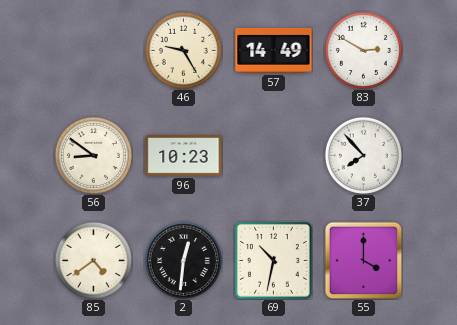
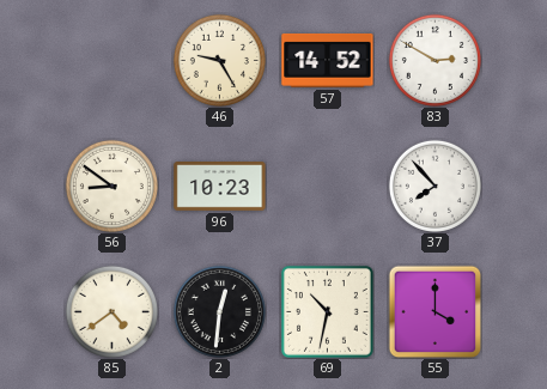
57: 14:49 -> 14:52
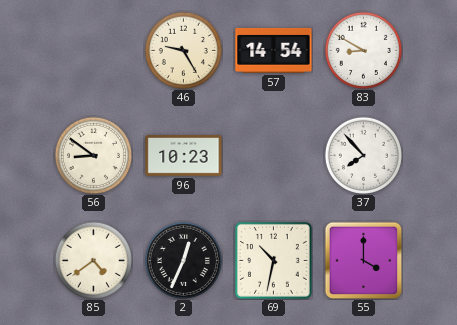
57: 14:52 -> 14:54
83: 2:50 -> 8:50
2: 12:31 -> 12:34
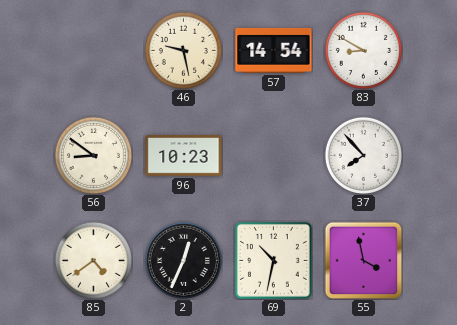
46: 9:25 -> 9:28
55: 4:00 -> 3:58
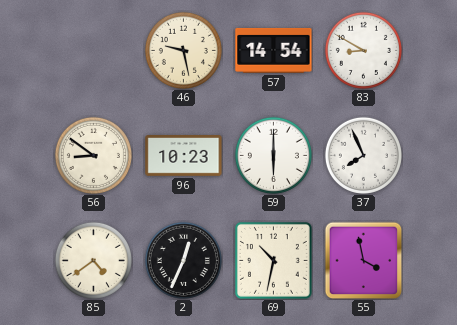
59: none -> 6:00
37: 7:53 -> 7:56
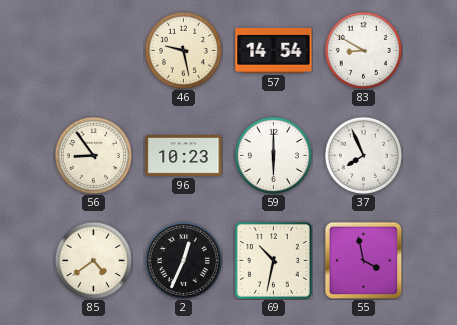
56: 8:51 -> 8:54
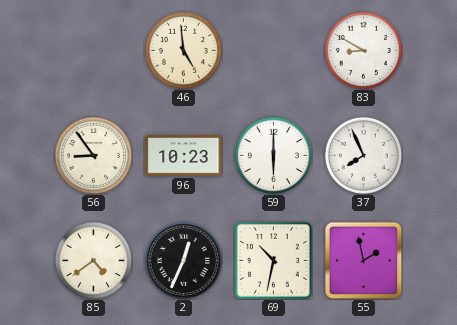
46: 9:28 -> 4:59
57: 14:54 -> none
55: 3:58 -> 1:58
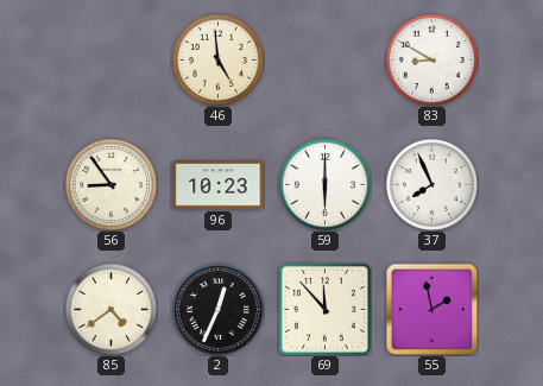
69: 10:32 -> 11:53
